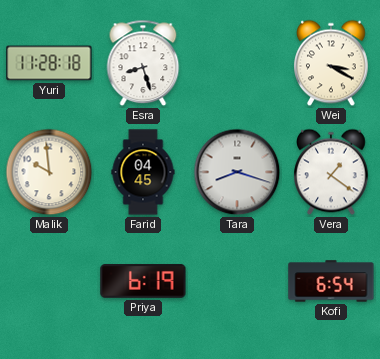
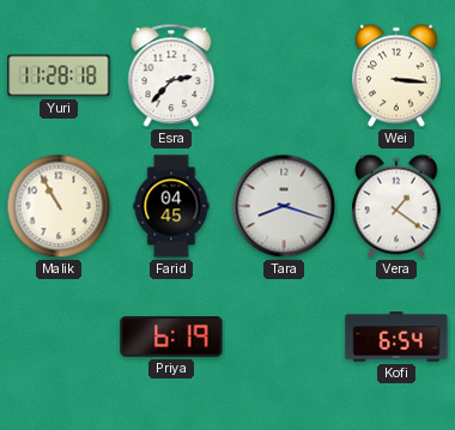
Esra: 8:27 -> 2:37
Wei: 3:20 -> 3:16
Malik: 9:59 -> 10:55
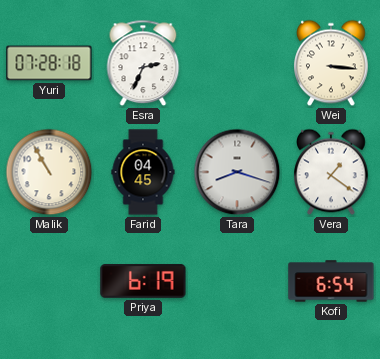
Yuri: 11:28 -> 07:28
Esra: 2:37 -> 2:34
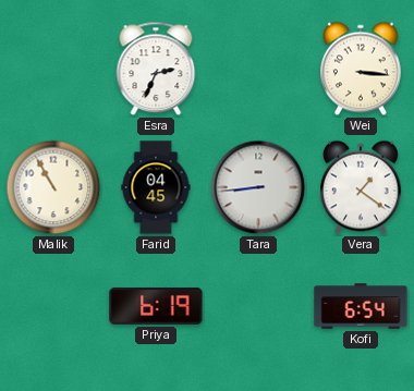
Yuri: 07:28 -> none
Tara: 8:18 -> 8:44
